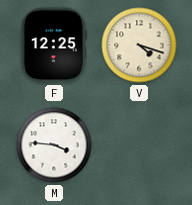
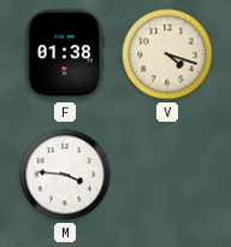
F: 12:25 -> 01:38
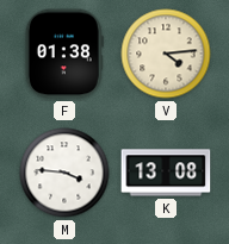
V: 4:18 -> 4:14
K: none -> 13:08
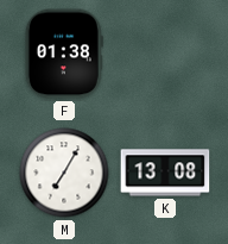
V: 4:14 -> none
M: 3:46 -> 7:05
